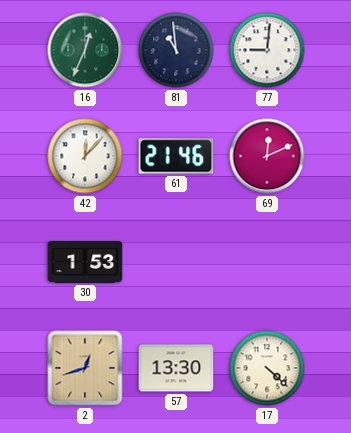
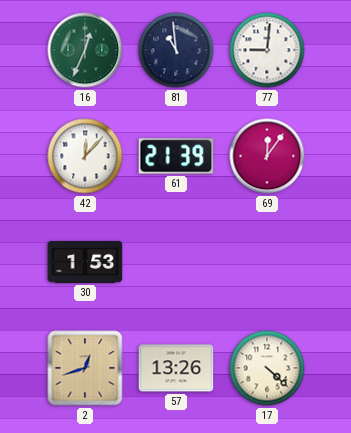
61: 21:46 -> 21:39
69: 12:11 -> 12:06
57: 13:30 -> 13:26
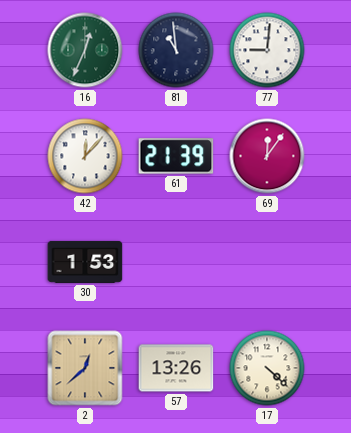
2: 12:42 -> 12:38
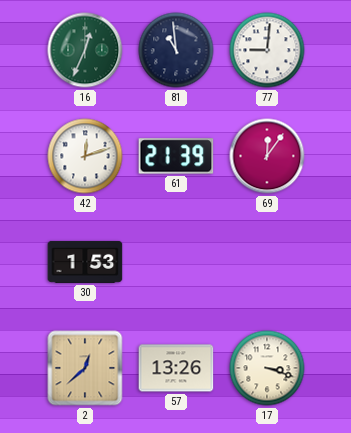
42: 12:07 -> 12:12
17: 4:22 -> 3:18
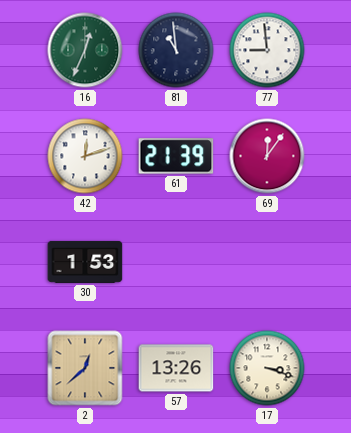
77: 9:01 -> 8:59
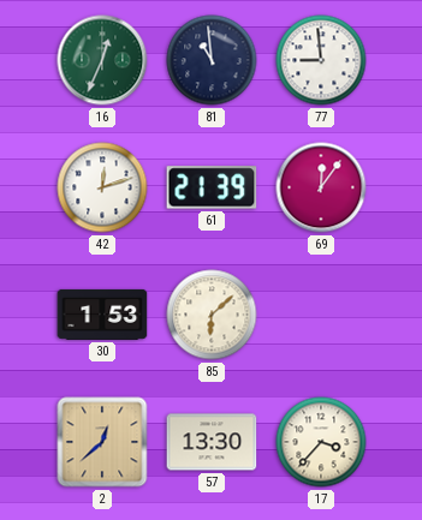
85: none -> 6:08
57: 13:26 -> 13:30
17: 3:18 -> 3:37
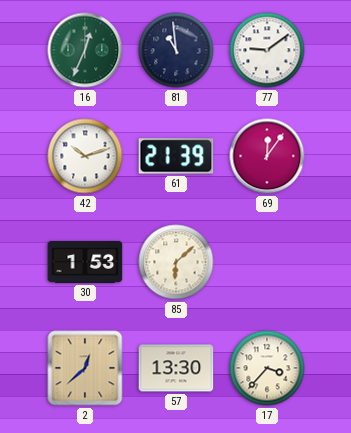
77: 8:59 -> 9:09
42: 12:12 -> 10:12
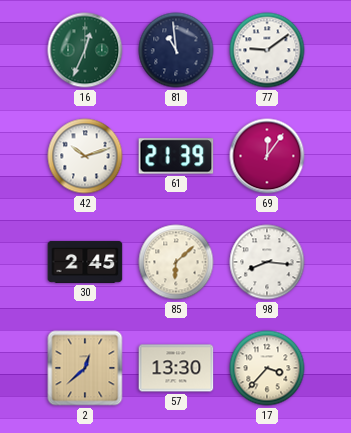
30: 1:53 -> 2:45
98: none -> 8:16
